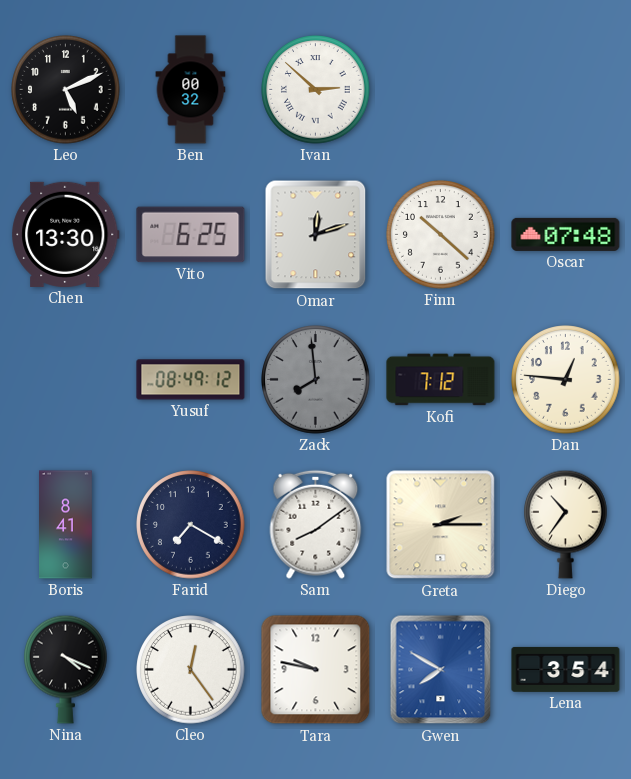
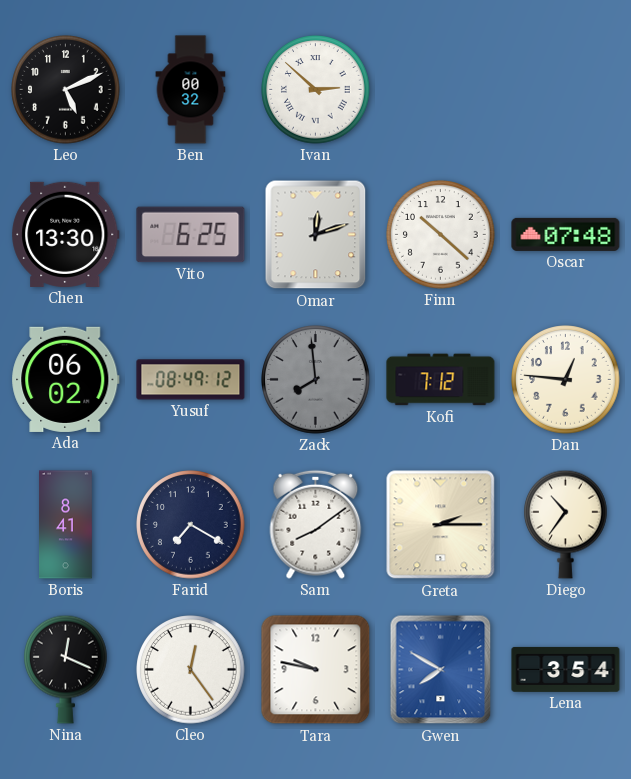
Ada: none -> 06:02
Nina: 4:19 -> 12:19
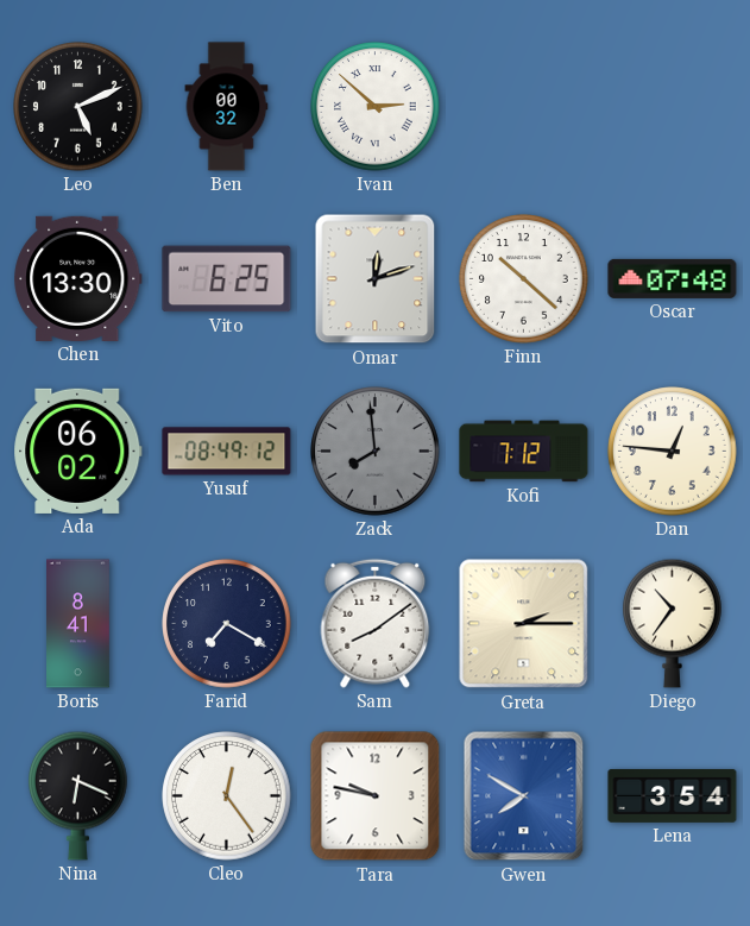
Nina: 12:19 -> 6:19
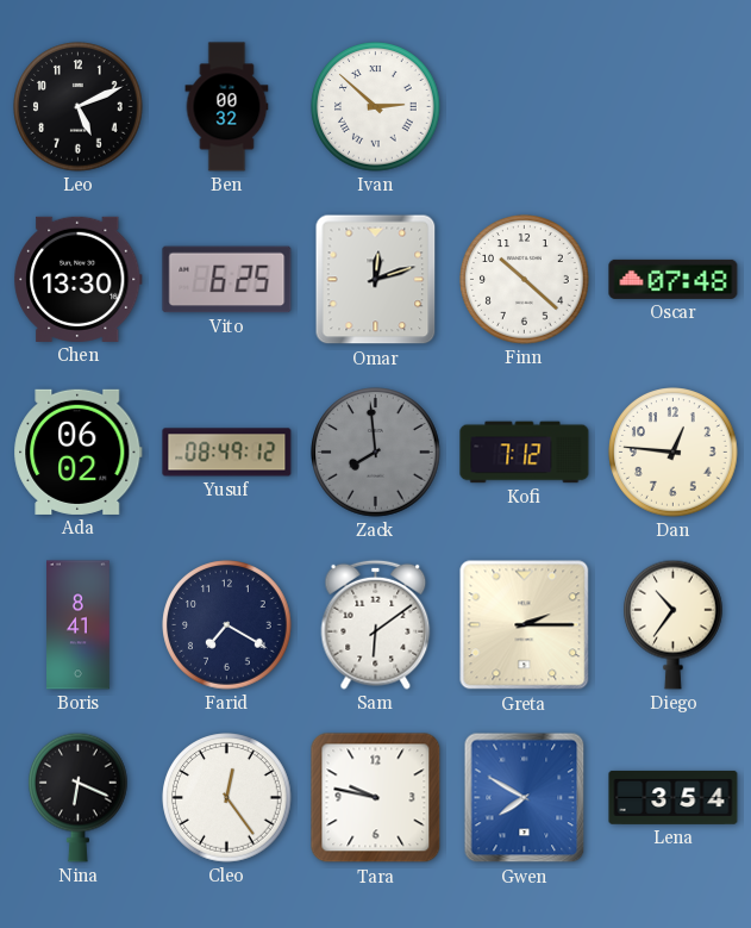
Sam: 8:09 -> 6:09
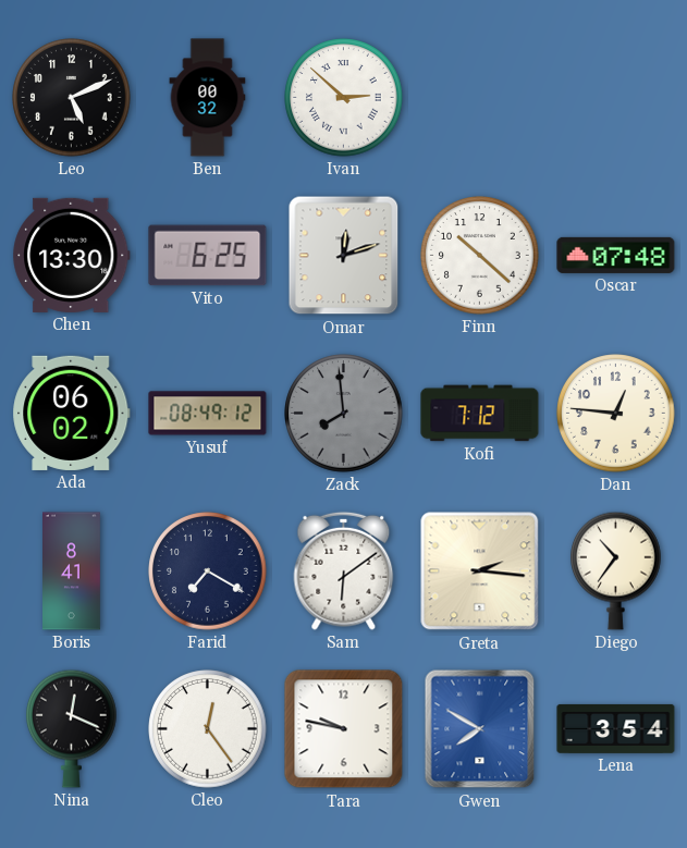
Greta: 2:15 -> 2:16
Nina: 6:19 -> 12:19
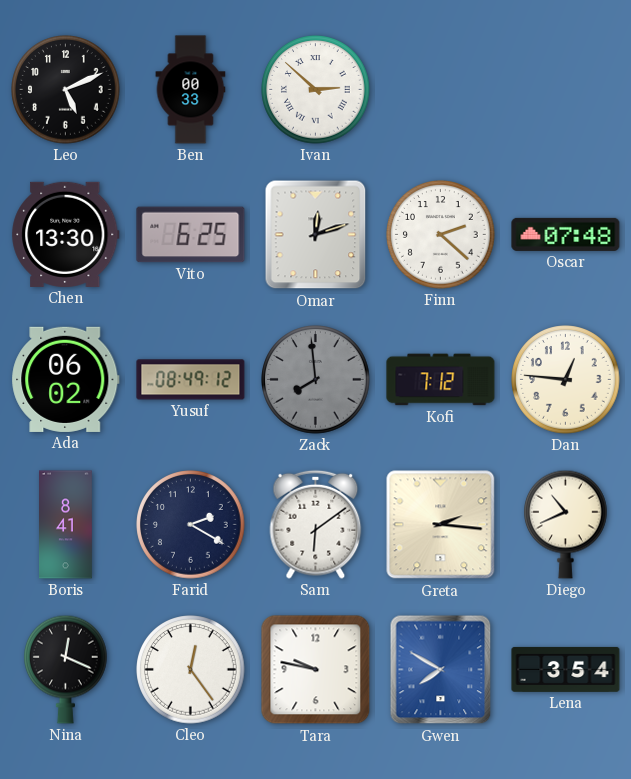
Ben: 00:32 -> 00:33
Finn: 10:22 -> 2:22
Farid: 7:20 -> 2:20
Diego: 10:36 -> 10:41
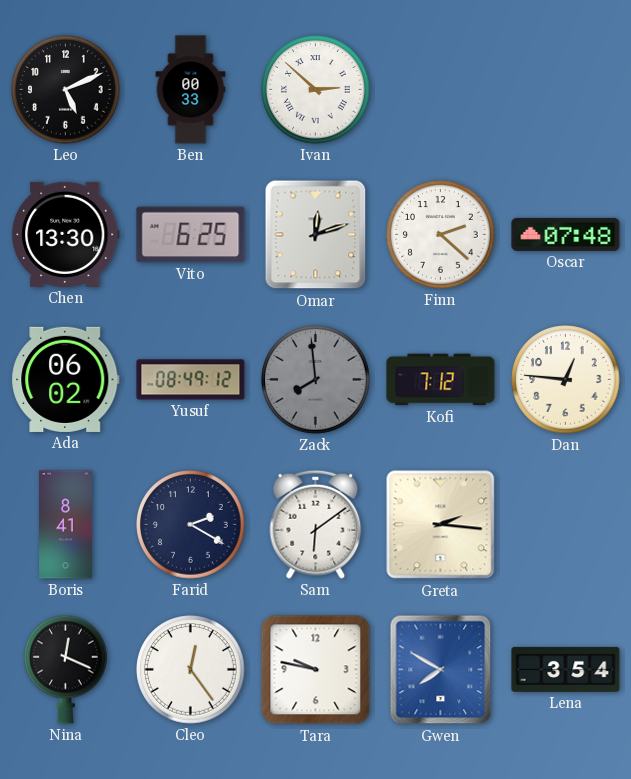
Diego: 10:41 -> none
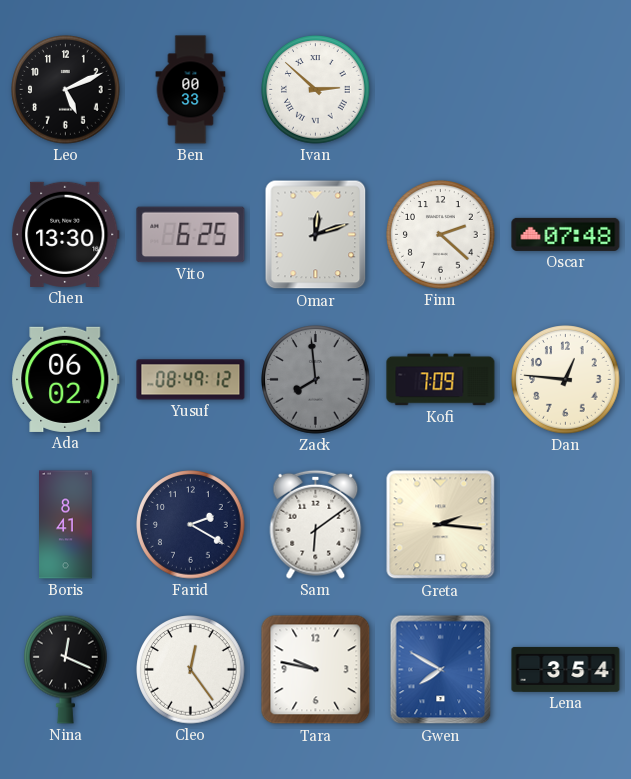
Kofi: 7:12 -> 7:09
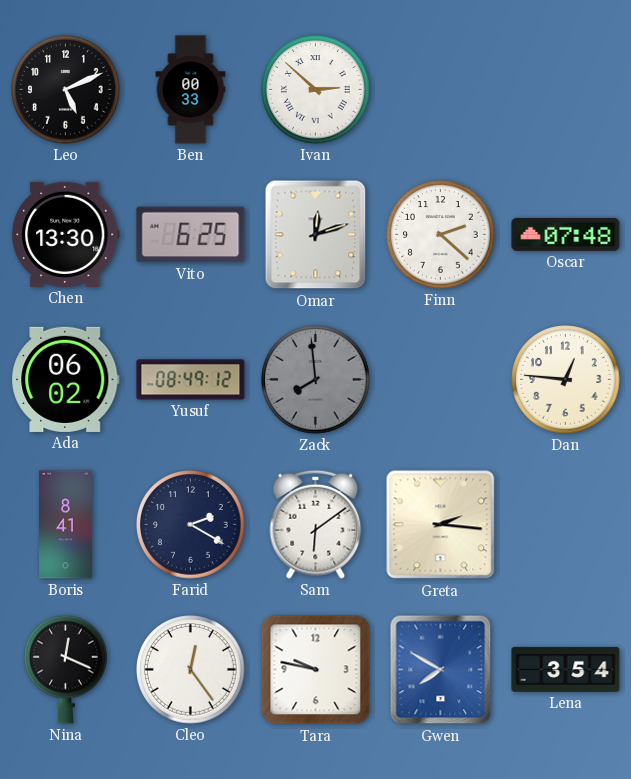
Kofi: 7:09 -> none
